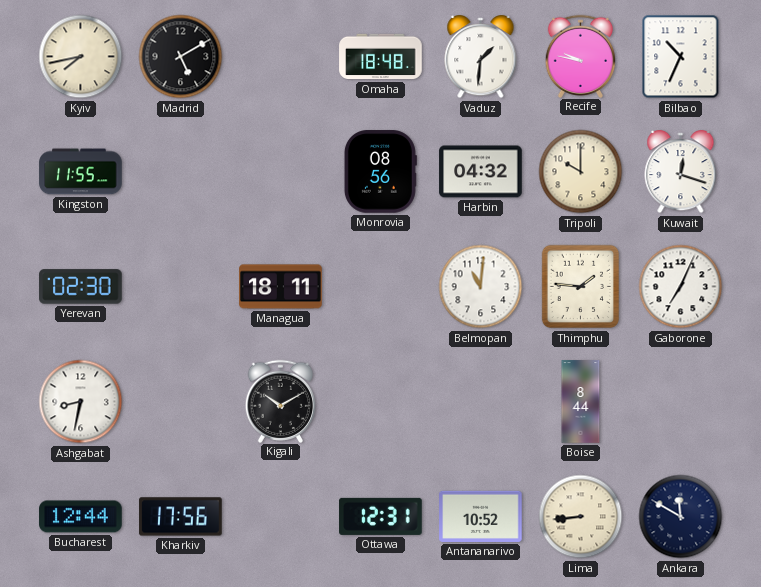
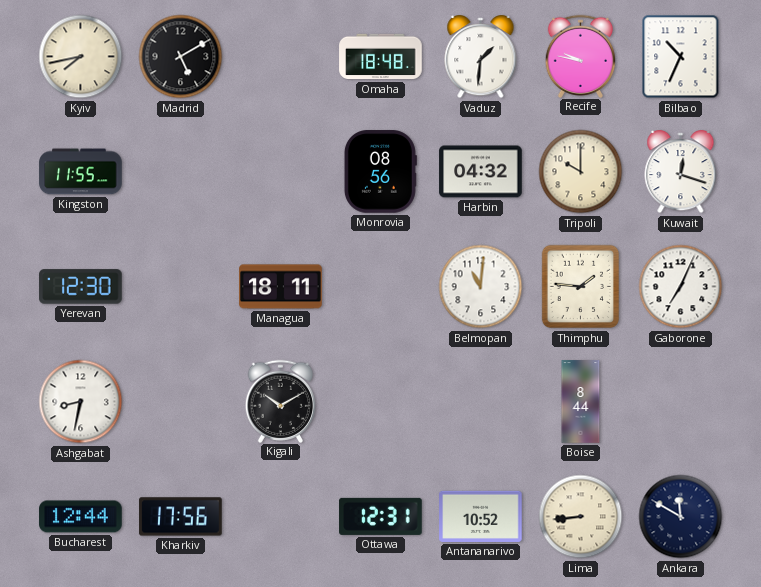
Yerevan: 02:30 -> 12:30
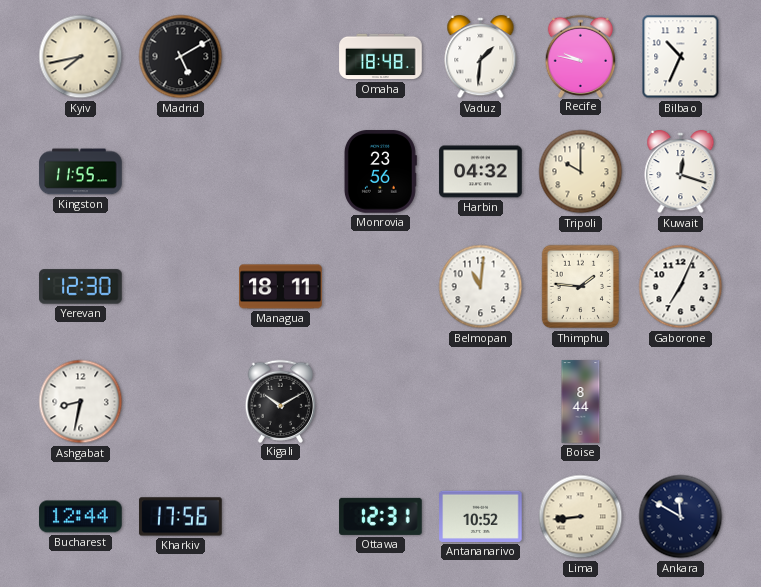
Monrovia: 08:56 -> 23:56
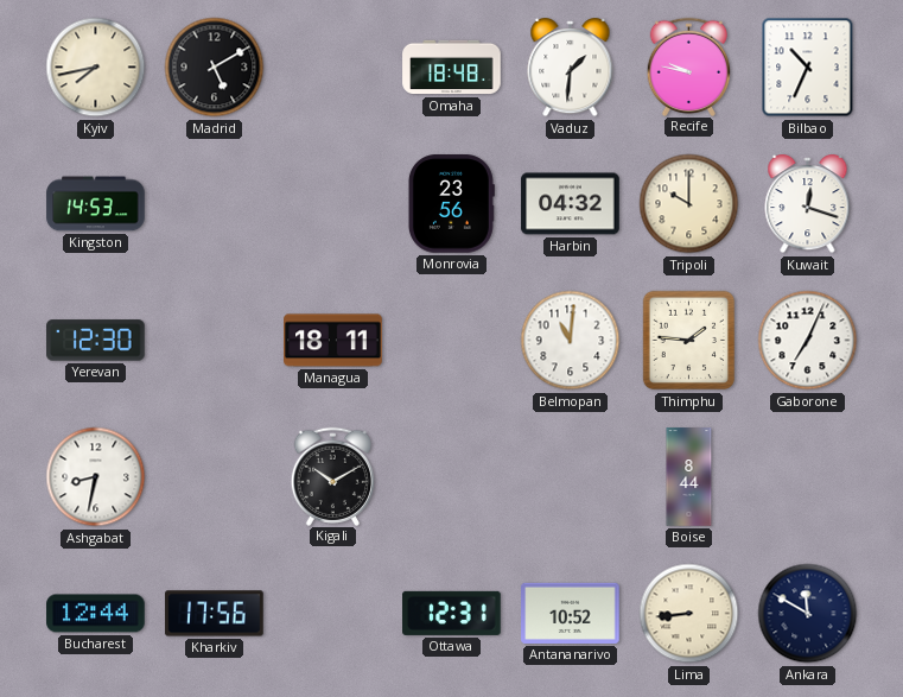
Kingston: 11:55 -> 14:53
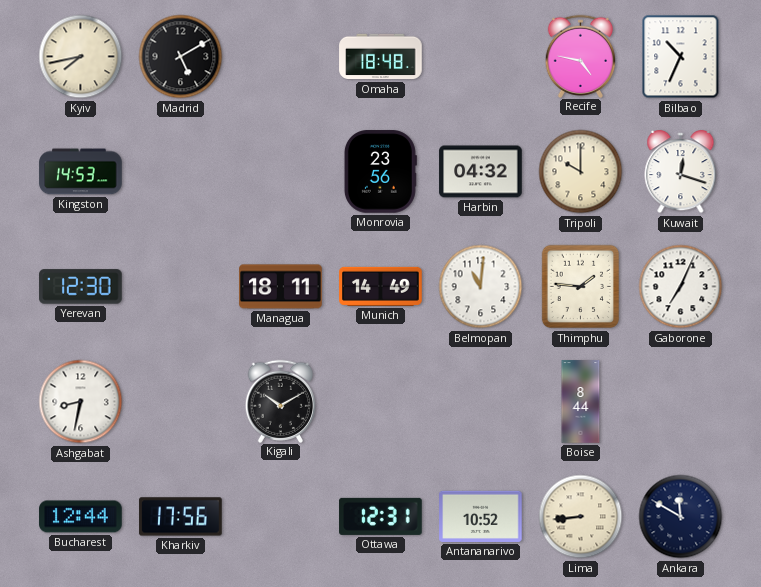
Vaduz: 1:31 -> none
Recife: 9:47 -> 4:47
Munich: none -> 14:49
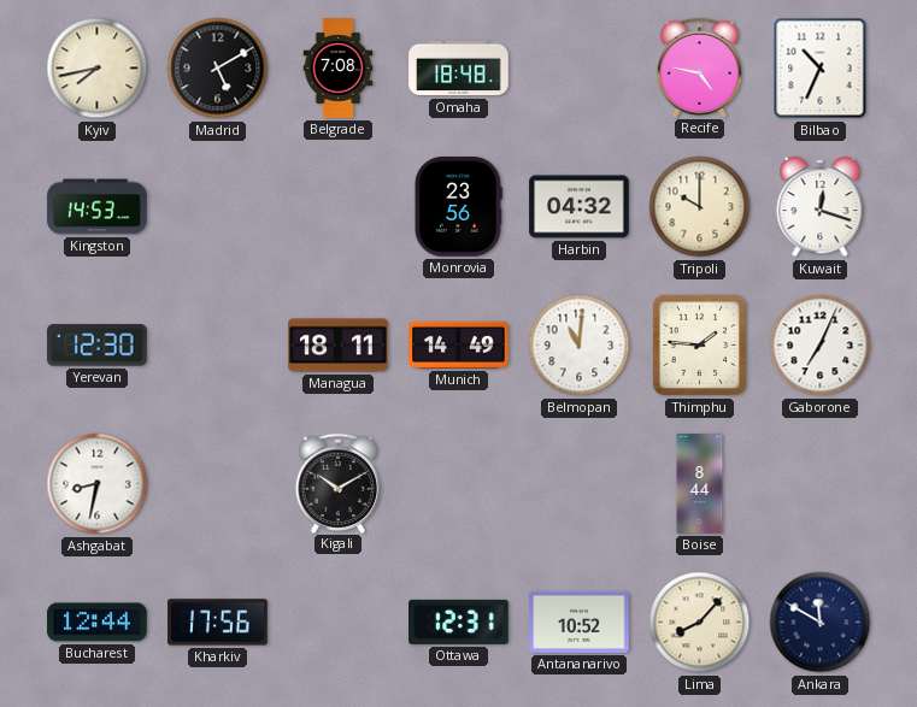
Belgrade: none -> 7:08
Lima: 8:44 -> 8:07
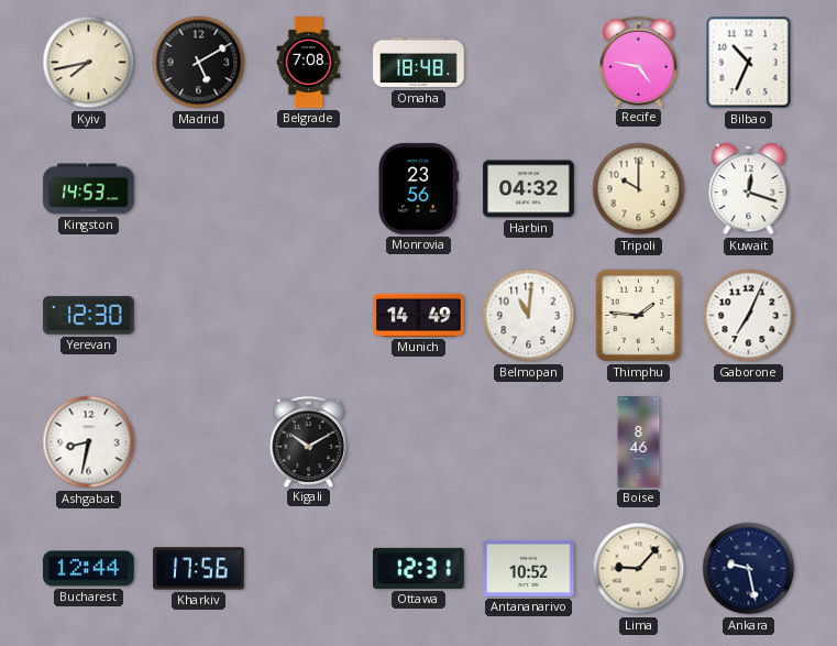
Managua: 18:11 -> none
Boise: 8:44 -> 8:46
Lima: 8:07 -> 9:07
Ankara: 11:50 -> 9:28
